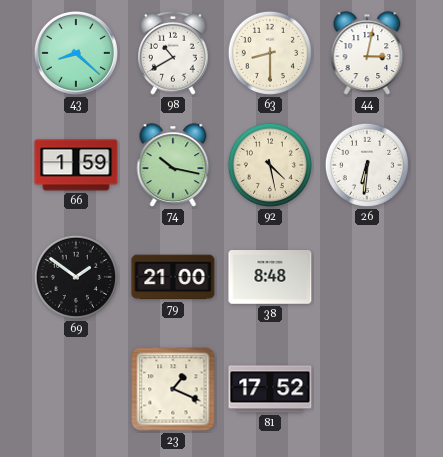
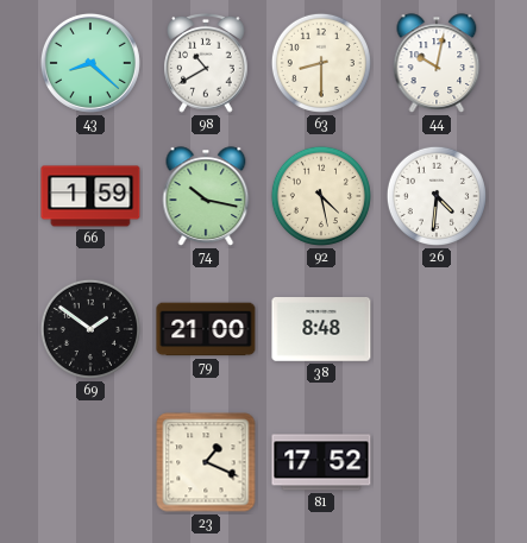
44: 3:02 -> 10:02
26: 6:31 -> 4:31
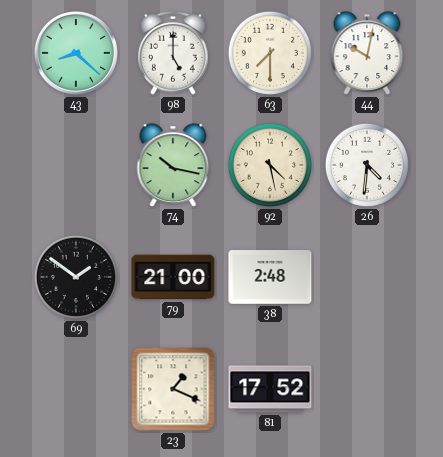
98: 10:40 -> 5:00
63: 8:30 -> 7:30
66: 1:59 -> none
38: 8:48 -> 2:48
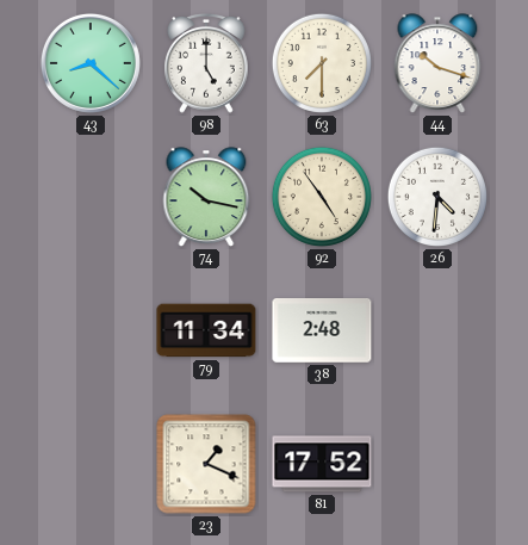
44: 10:02 -> 10:18
92: 4:28 -> 4:54
69: 1:51 -> none
79: 21:00 -> 11:34
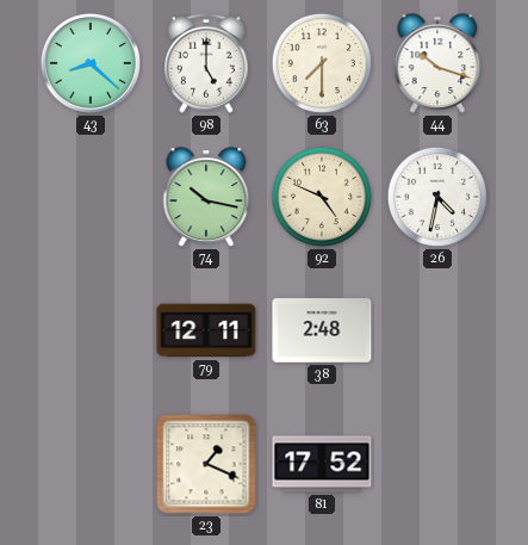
92: 4:54 -> 4:49
26: 4:31 -> 4:32
79: 11:34 -> 12:11
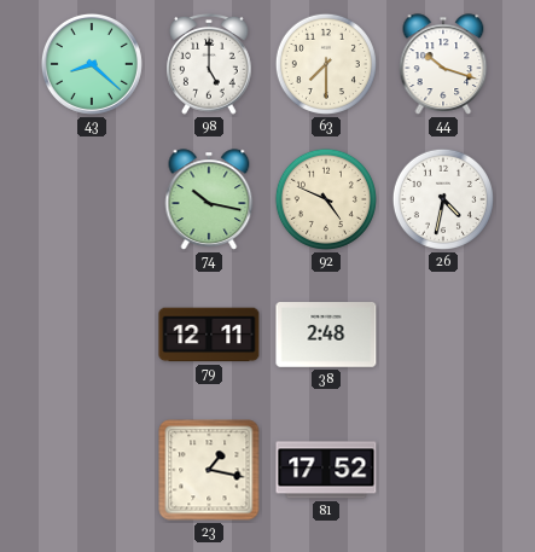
23: 1:19 -> 1:17
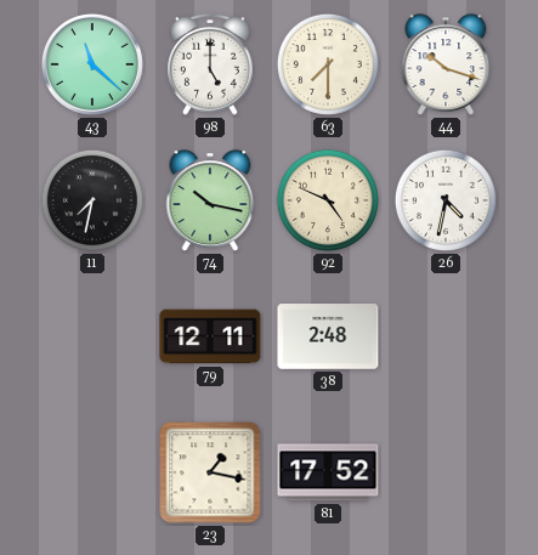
43: 8:22 -> 11:22
11: none -> 7:32
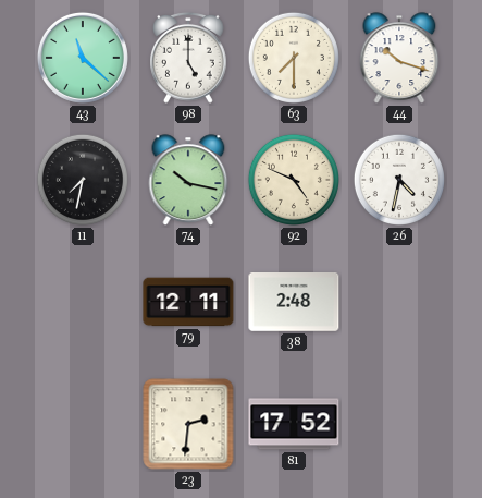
23: 1:17 -> 2:31
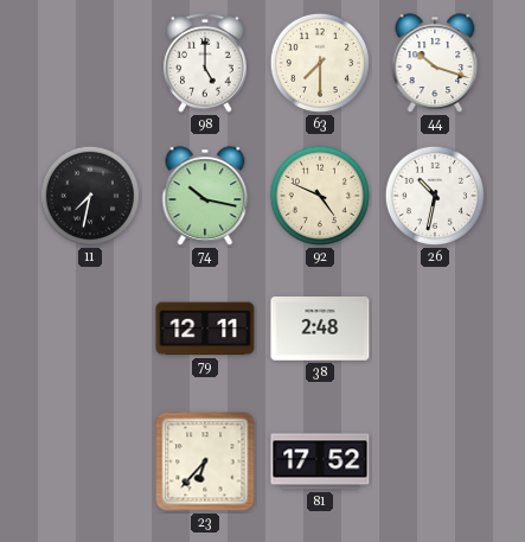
43: 11:22 -> none
26: 4:32 -> 10:32
23: 2:31 -> 6:37
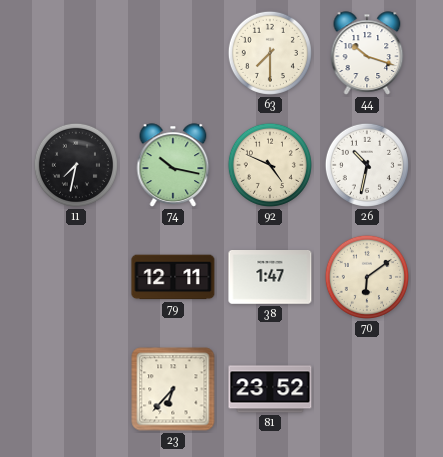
98: 5:00 -> none
38: 2:48 -> 1:47
70: none -> 6:09
81: 17:52 -> 23:52
